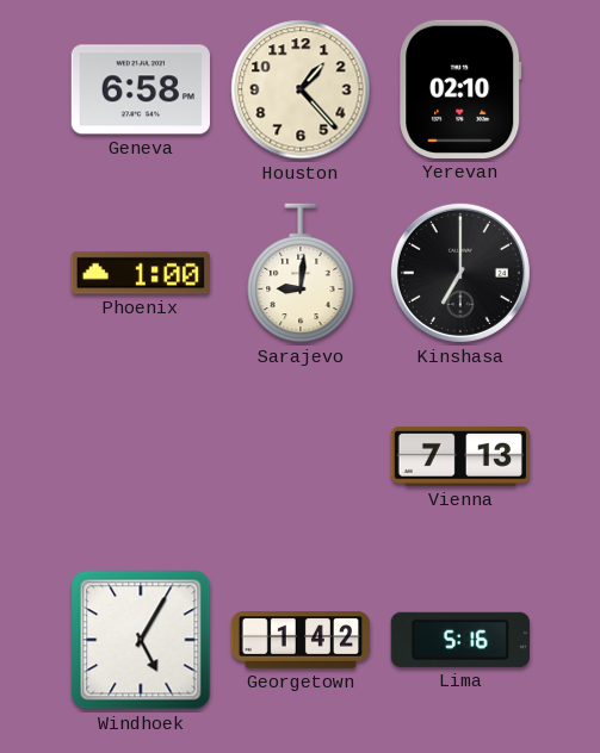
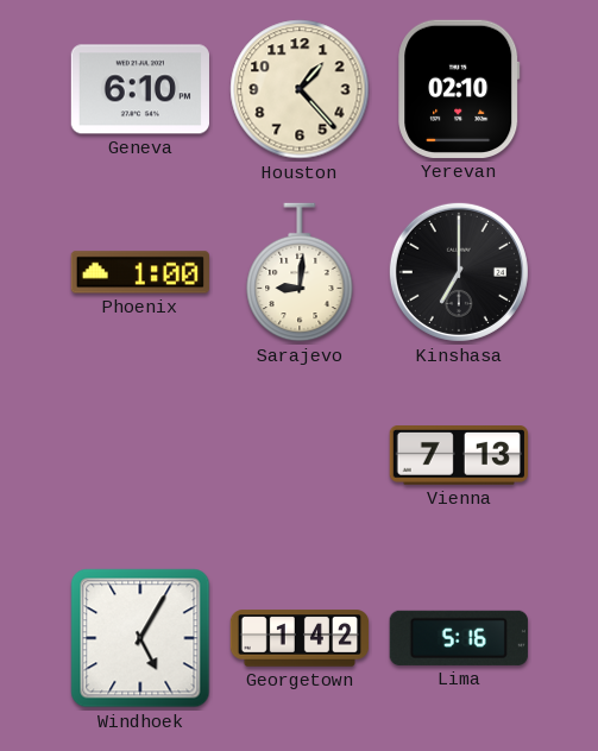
Geneva: 6:58 -> 6:10
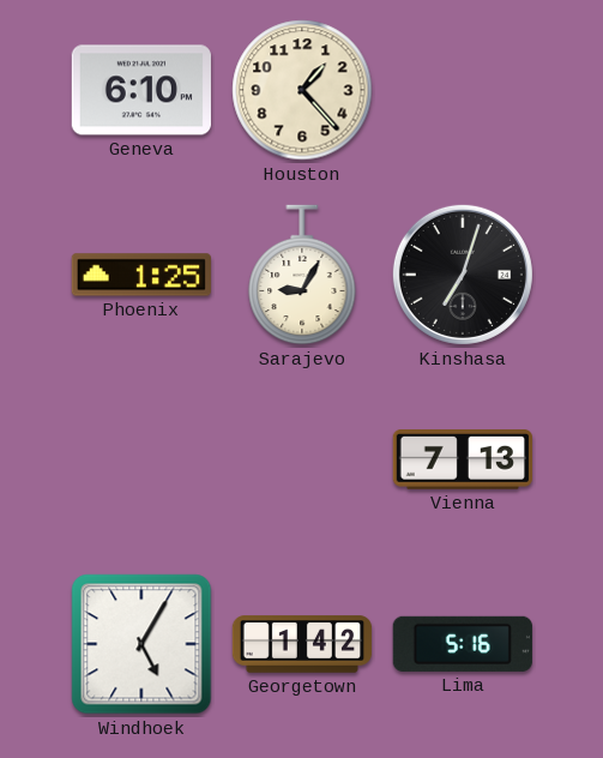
Yerevan: 02:10 -> none
Phoenix: 1:00 -> 1:25
Sarajevo: 9:01 -> 9:05
Kinshasa: 7:00 -> 7:03
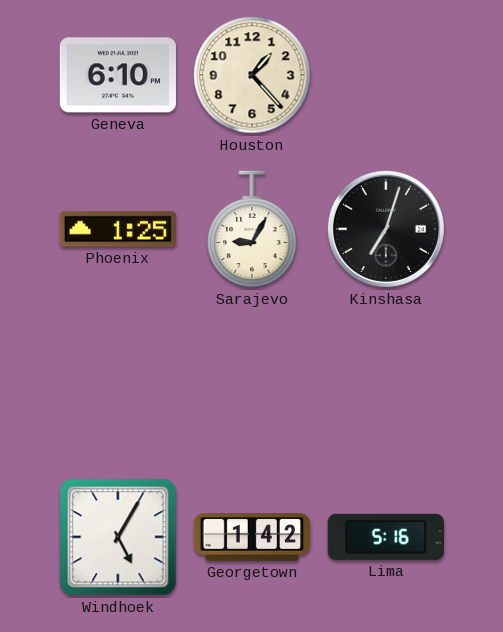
Vienna: 7:13 -> none
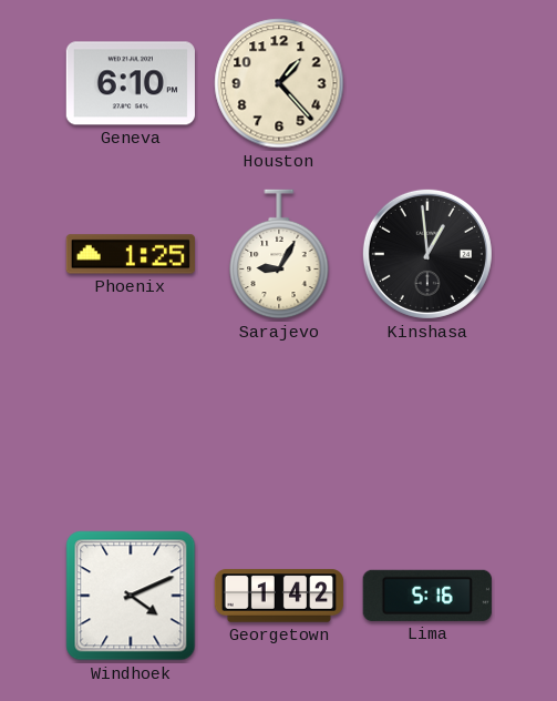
Kinshasa: 7:03 -> 12:59
Windhoek: 5:05 -> 4:11
